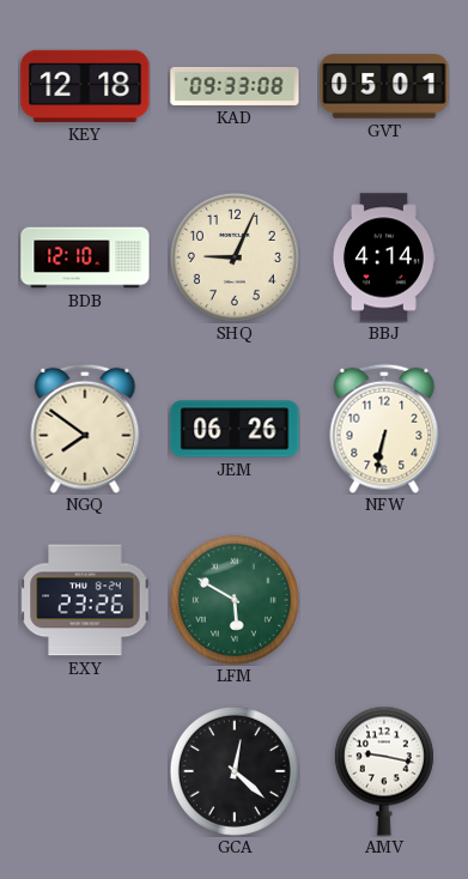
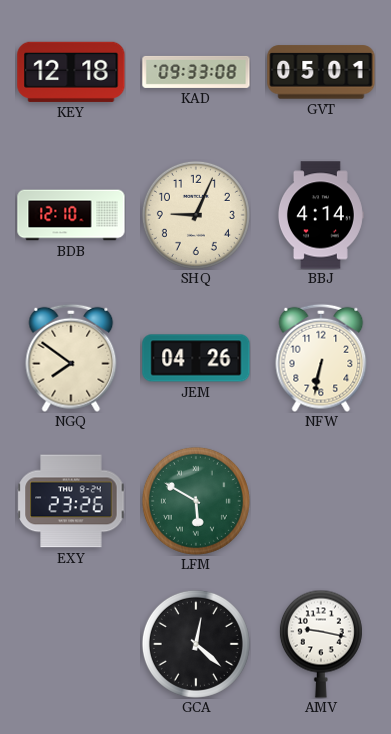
JEM: 06:26 -> 04:26
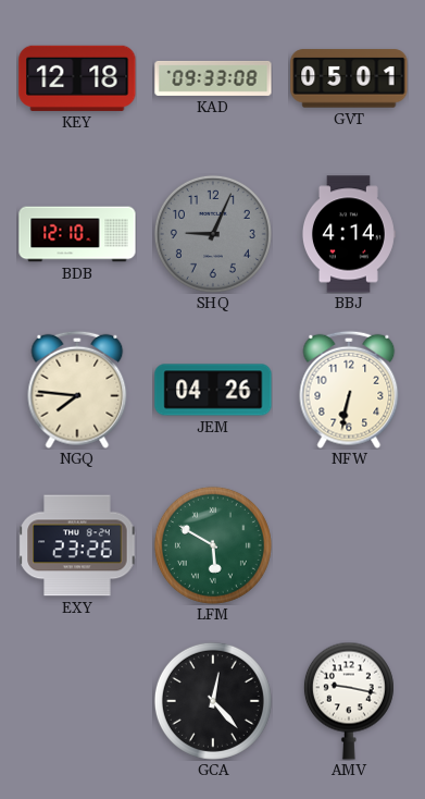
SHQ dial: cream -> grey
NGQ: 7:51 -> 7:46
GCA: 12:22 -> 12:23
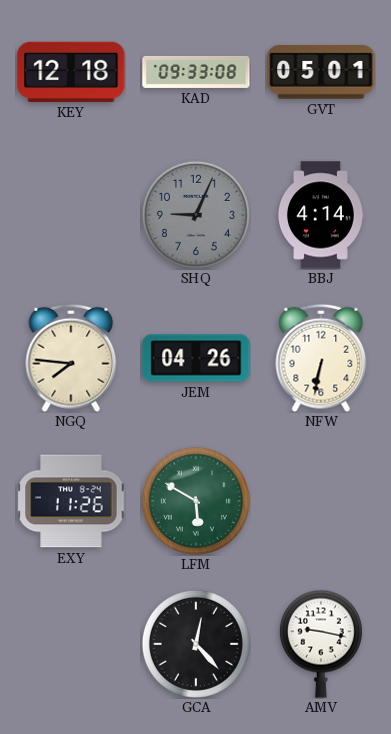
BDB: 12:10 -> none
EXY: 23:26 -> 11:26
